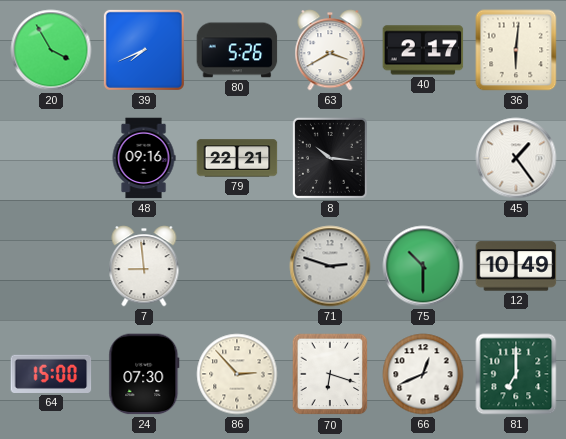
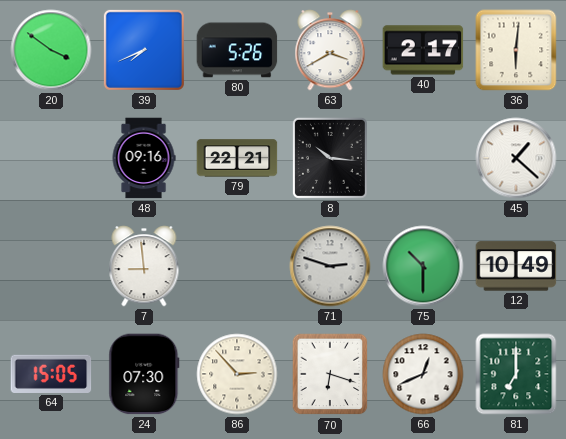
20: 3:55 -> 3:51
45: 1:24 -> 1:22
64: 15:00 -> 15:05
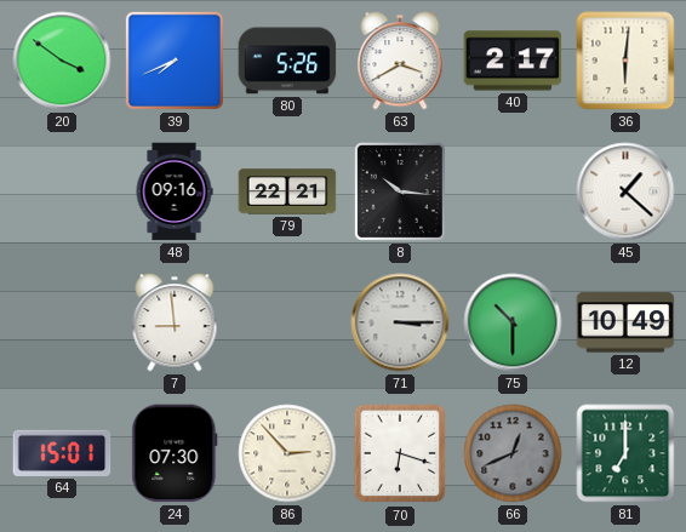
71: 2:48 -> 3:15
64: 15:05 -> 15:01
66 dial: white -> grey
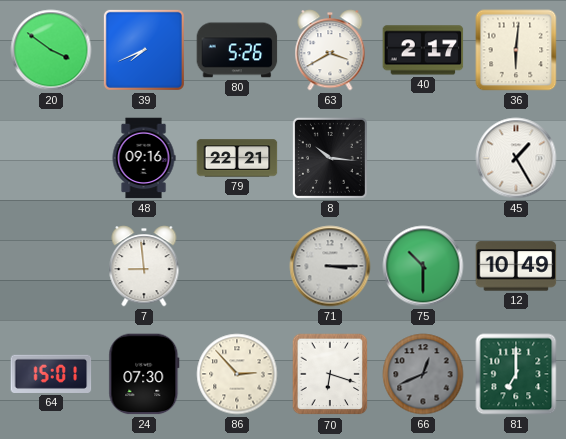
45: 1:22 -> 1:25
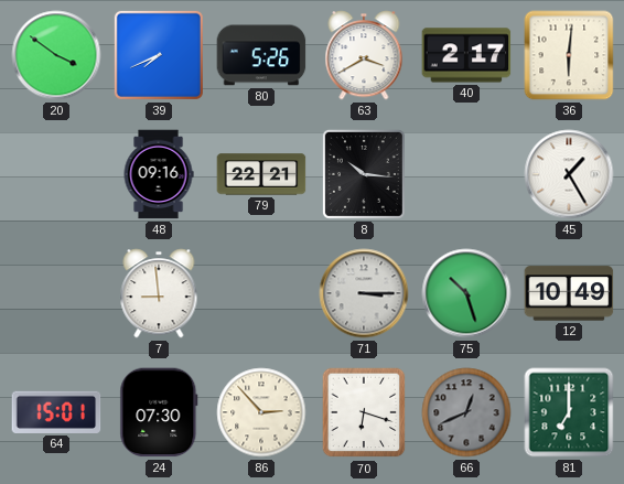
75: 10:30 -> 10:27
